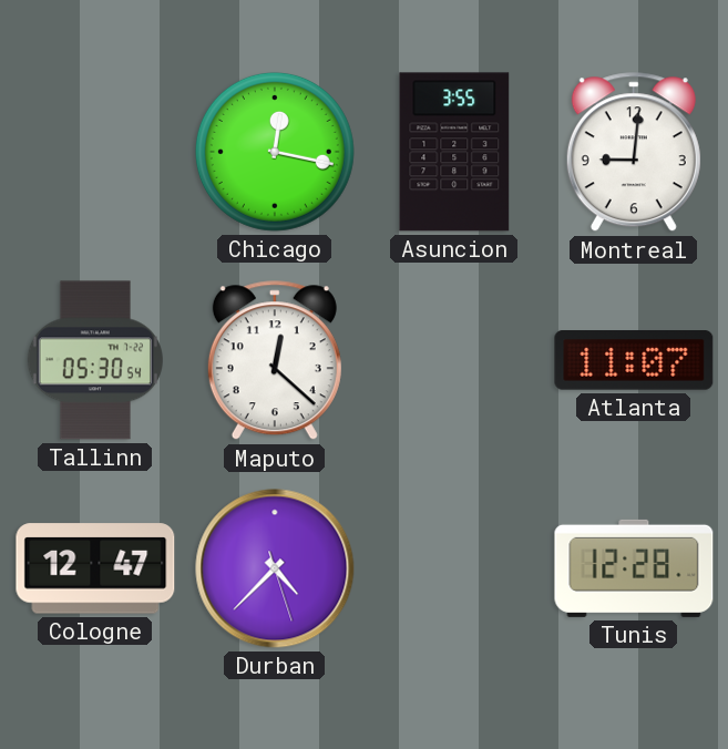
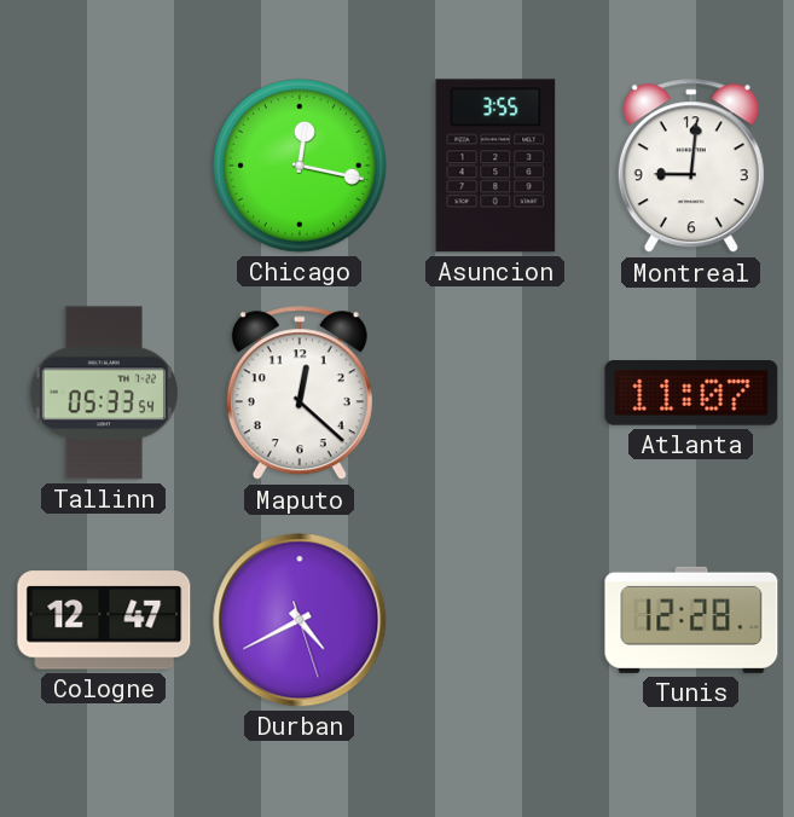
Tallinn: 05:30 -> 05:33
Durban: 4:37 -> 4:40
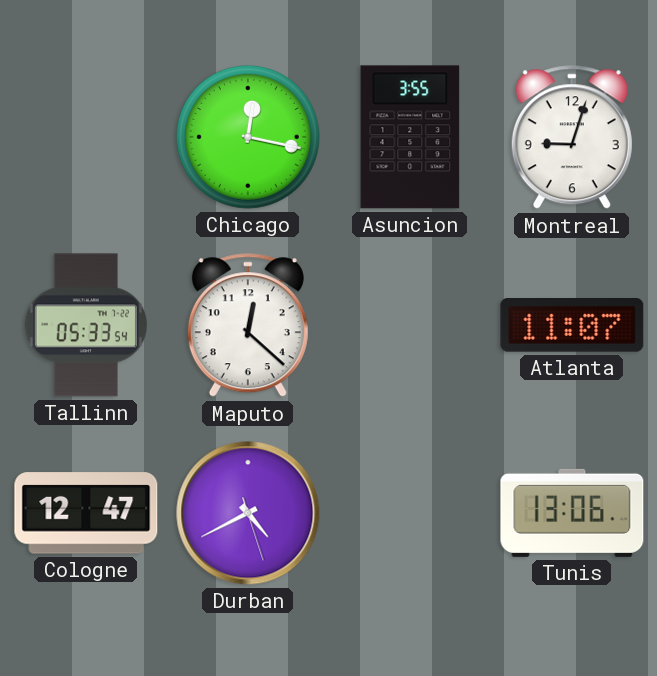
Montreal: 9:01 -> 9:03
Tunis: 12:28 -> 13:06
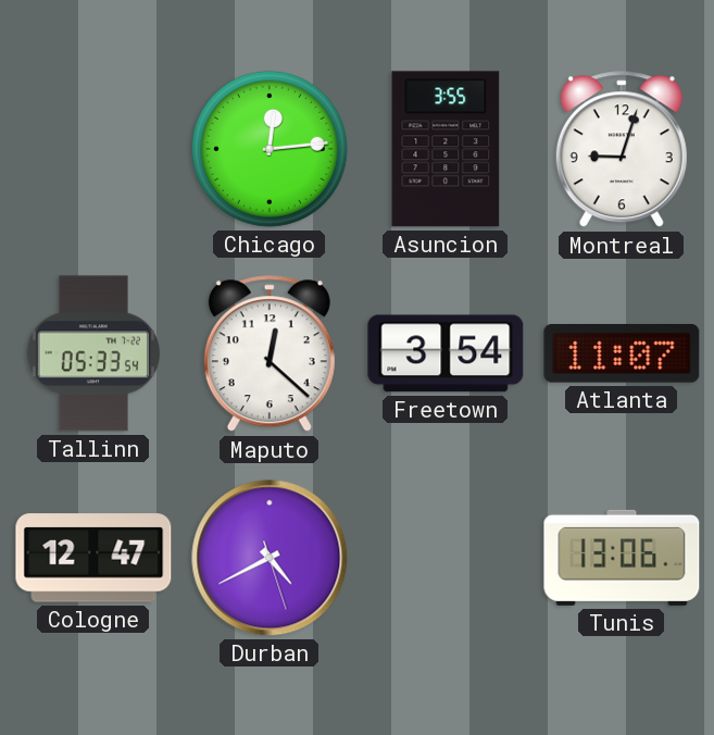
Chicago: 12:17 -> 12:14
Freetown: none -> 3:54
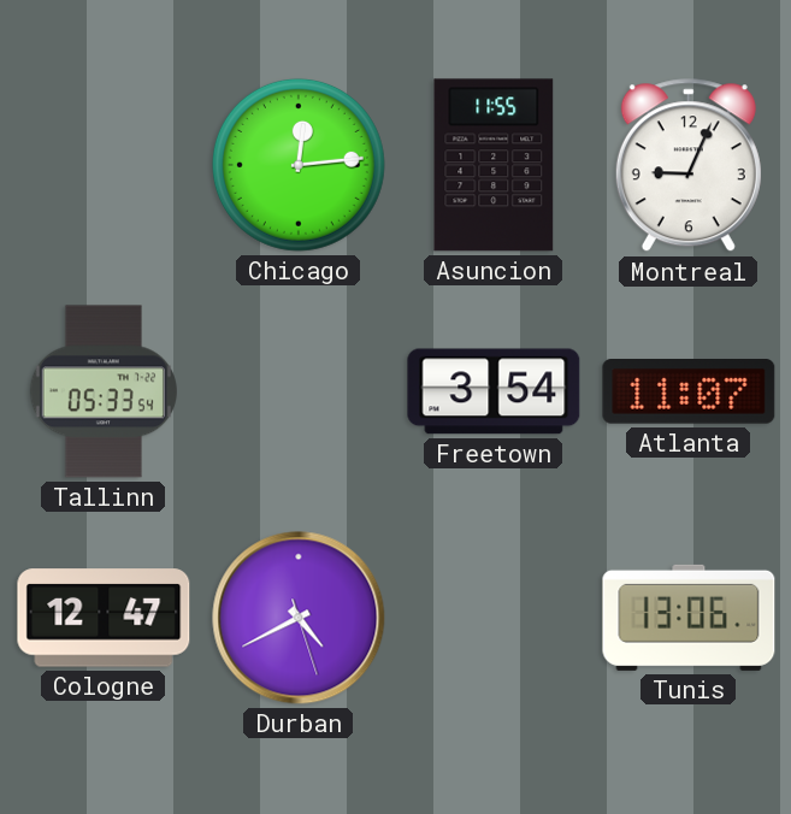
Asuncion: 3:55 -> 11:55
Montreal: 9:03 -> 9:04
Maputo: 12:22 -> none
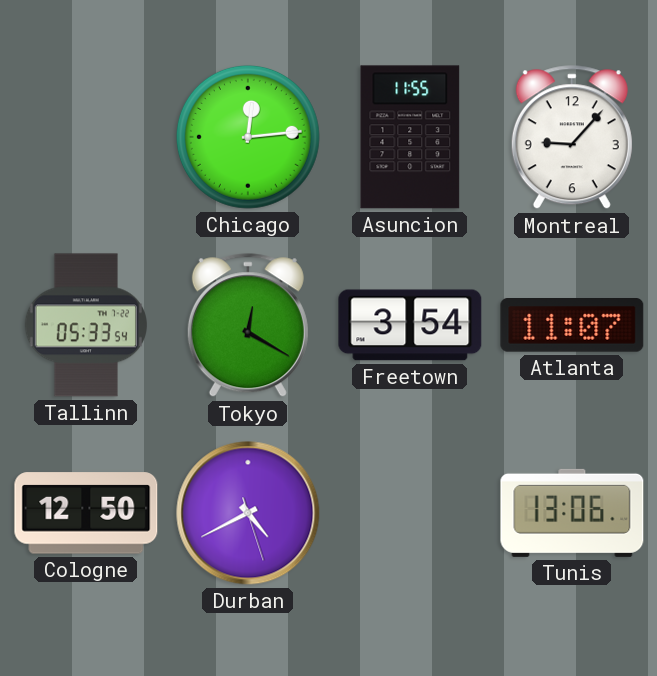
Montreal: 9:04 -> 9:07
Tokyo: none -> 12:20
Cologne: 12:47 -> 12:50
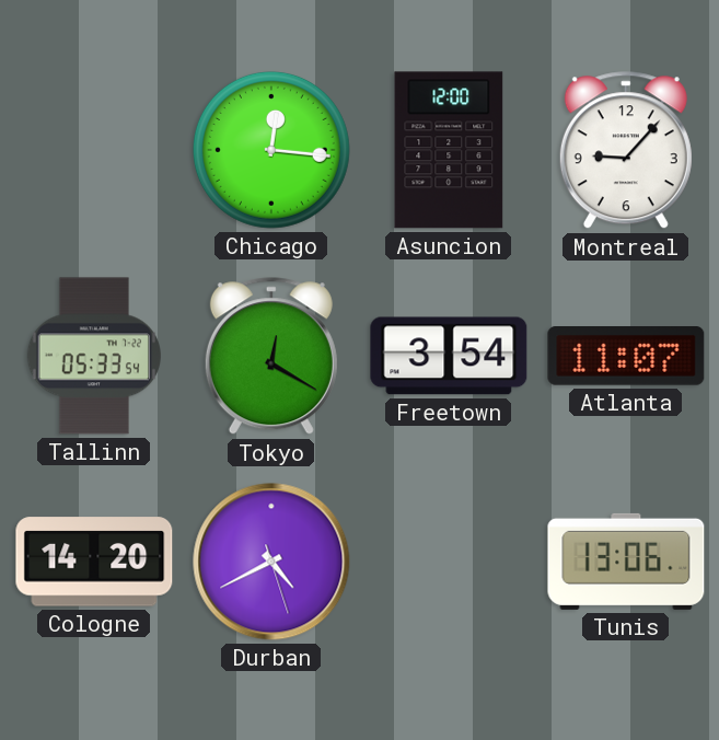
Chicago: 12:14 -> 12:16
Asuncion: 11:55 -> 12:00
Cologne: 12:50 -> 14:20
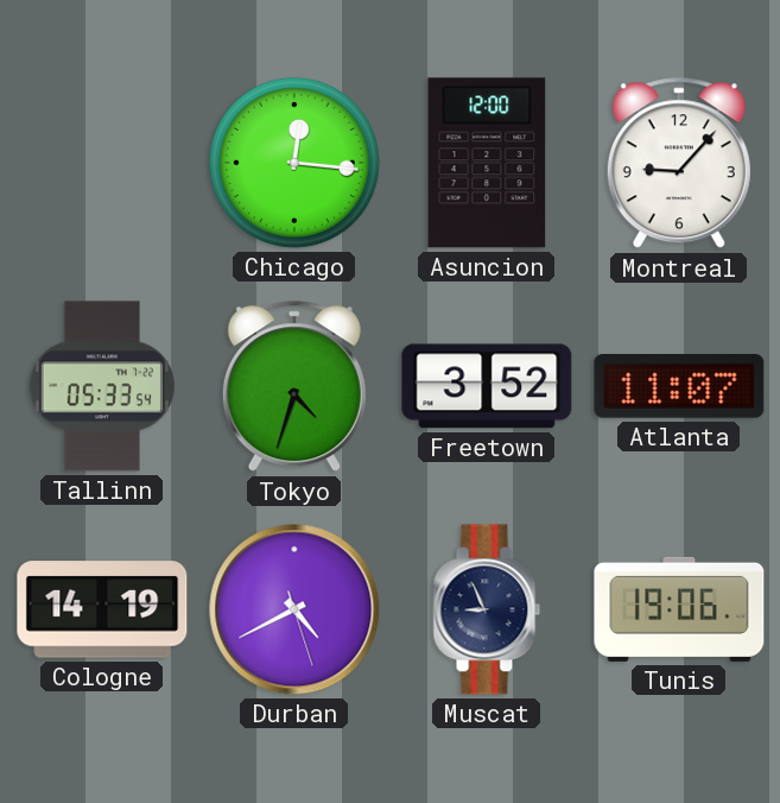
Tokyo: 12:20 -> 4:33
Freetown: 3:54 -> 3:52
Cologne: 14:20 -> 14:19
Muscat: none -> 8:56
Tunis: 13:06 -> 19:06
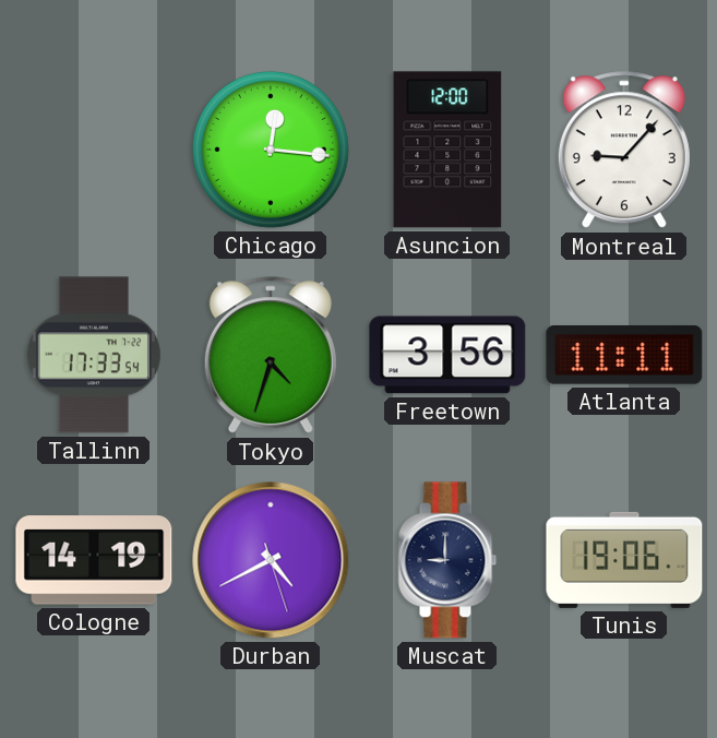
Tallinn: 05:33 -> 17:33
Freetown: 3:52 -> 3:56
Atlanta: 11:07 -> 11:11
Muscat: 8:56 -> 9:00
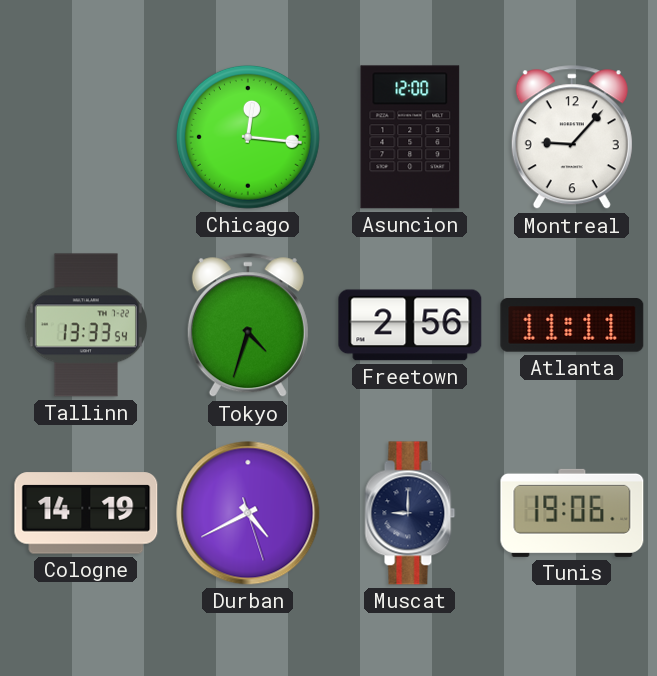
Tallinn: 17:33 -> 13:33
Freetown: 3:56 -> 2:56
